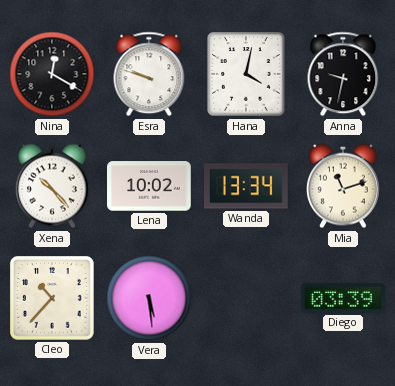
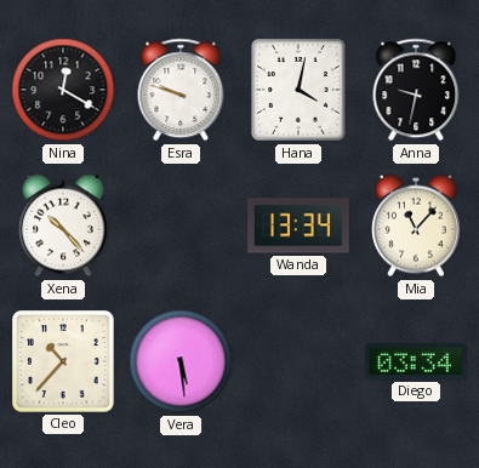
Lena: 10:02 -> none
Mia: 11:12 -> 11:07
Diego: 03:39 -> 03:34
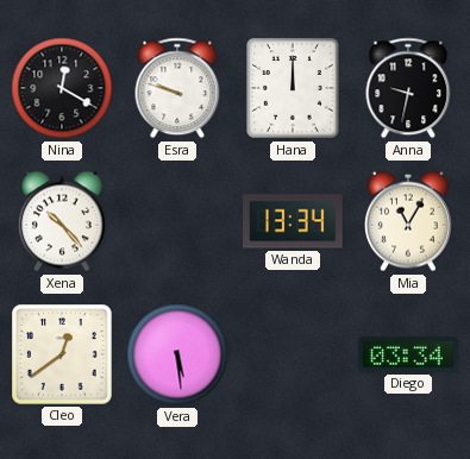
Hana: 4:02 -> 12:00
Mia: 11:07 -> 11:05
Cleo: 10:37 -> 12:39
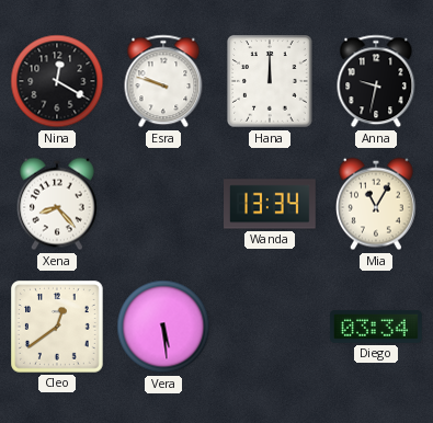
Xena: 10:23 -> 8:23
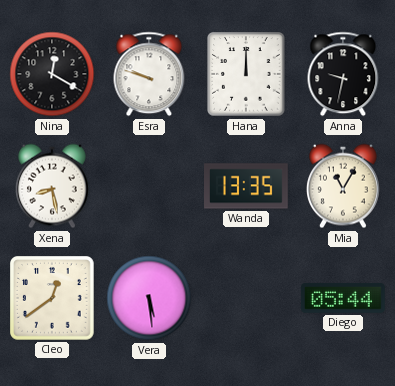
Xena: 8:23 -> 8:28
Wanda: 13:34 -> 13:35
Diego: 03:34 -> 05:44
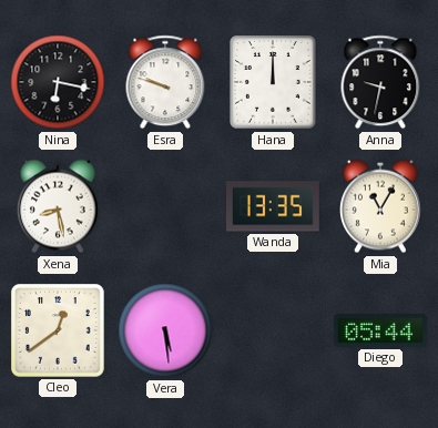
Nina: 12:20 -> 6:17
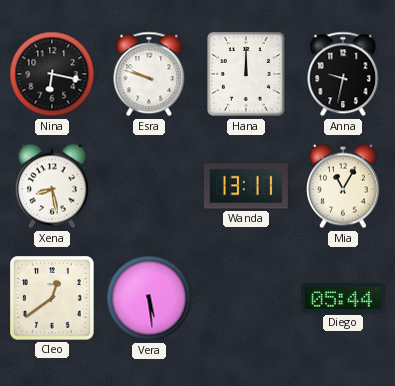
Wanda: 13:35 -> 13:11
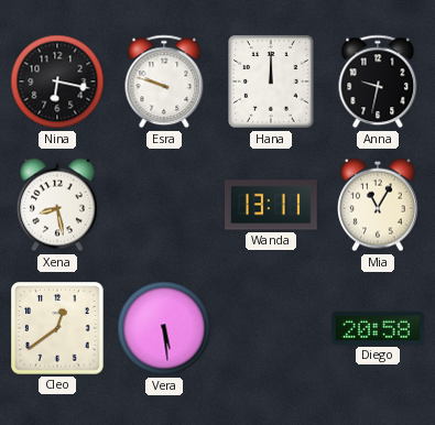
Diego: 05:44 -> 20:58
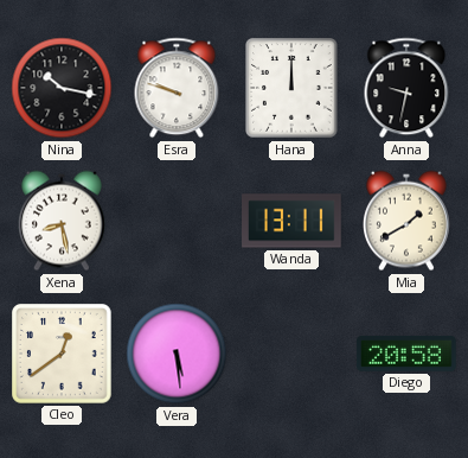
Nina: 6:17 -> 10:17
Mia: 11:05 -> 1:40
